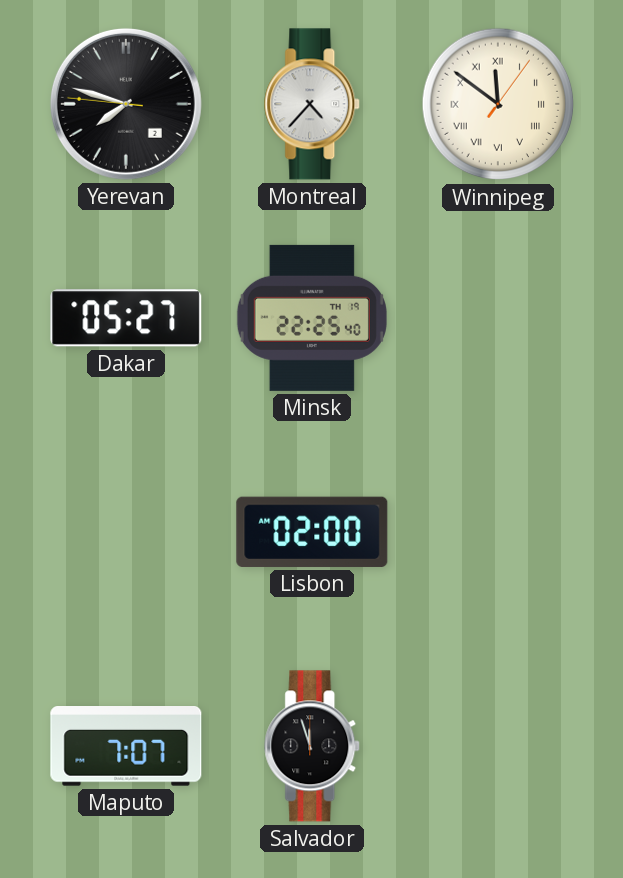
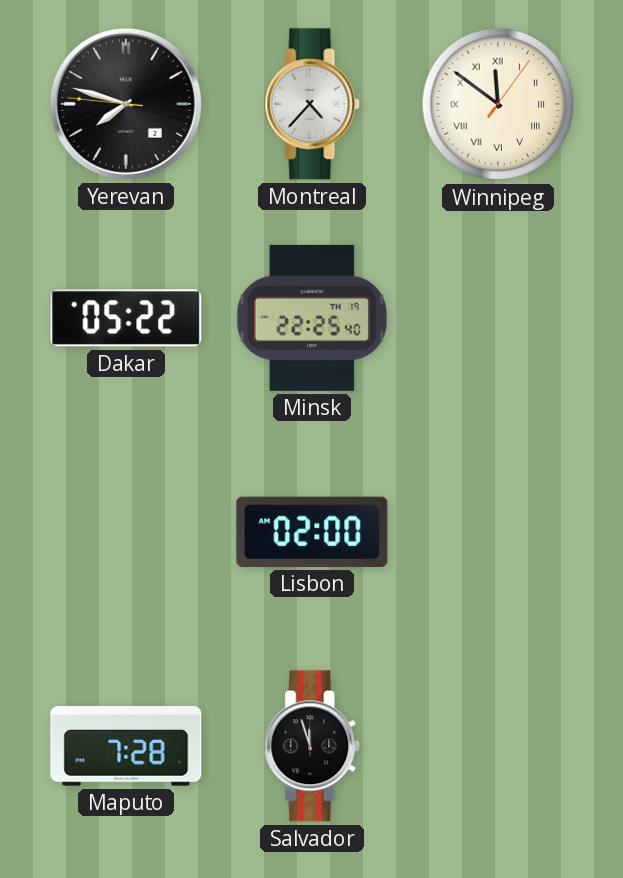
Dakar: 05:27 -> 05:22
Maputo: 7:07 -> 7:28
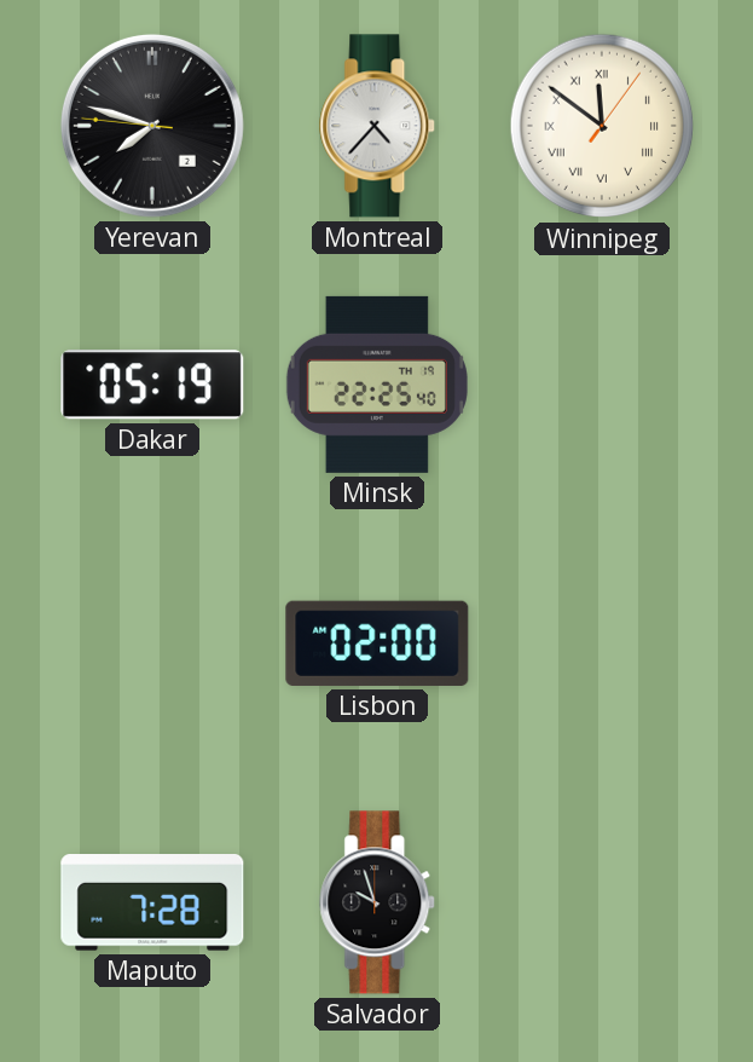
Dakar: 05:22 -> 05:19
Salvador: 11:57 -> 9:57
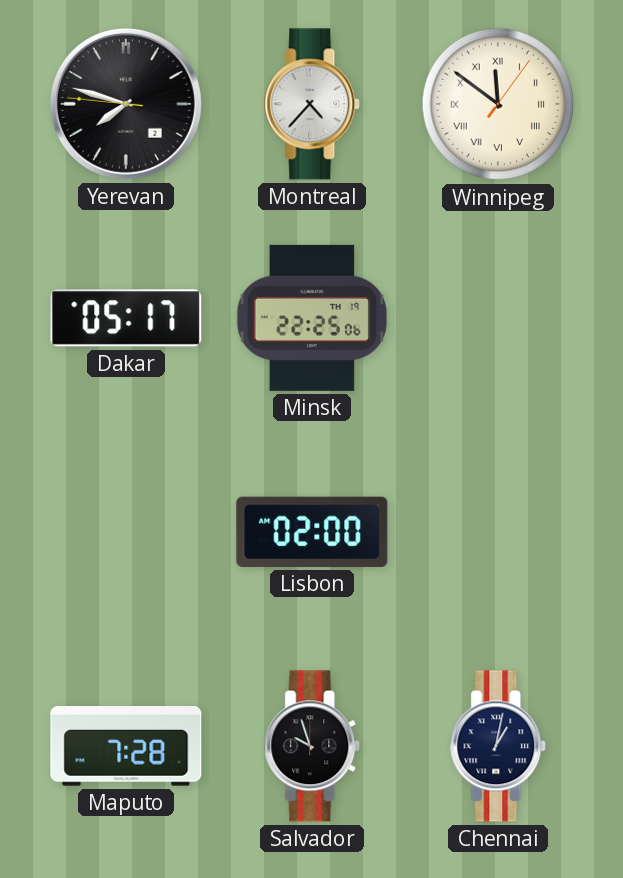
Dakar: 05:19 -> 05:17
Minsk: 22:25:40 -> 22:25:06
Chennai: none -> 1:02
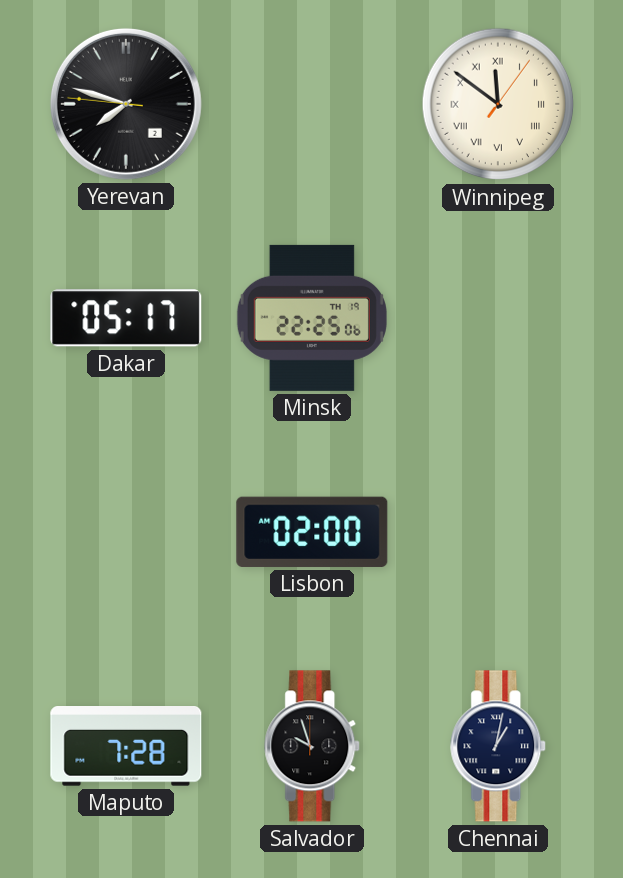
Montreal: 4:37 -> none
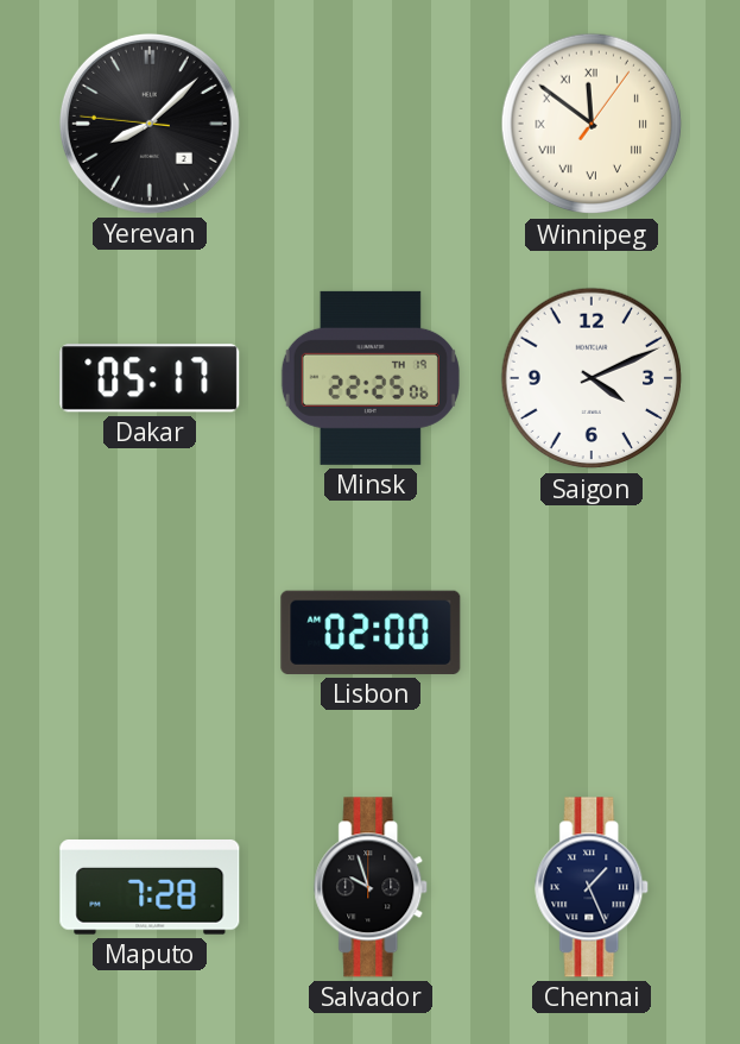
Yerevan: 7:47 -> 8:07
Saigon: none -> 4:11
Chennai: 1:02 -> 1:26
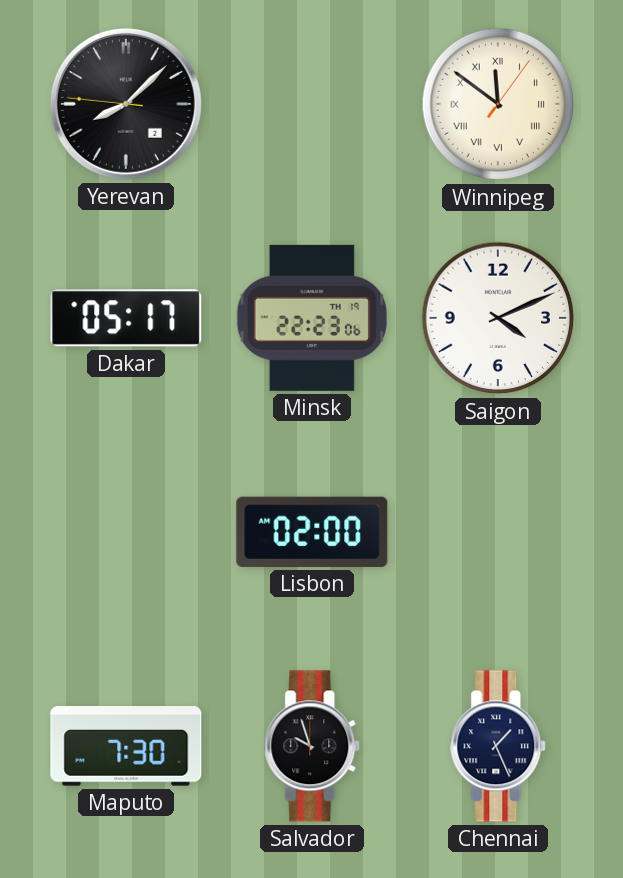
Minsk: 22:25 -> 22:23
Maputo: 7:28 -> 7:30
